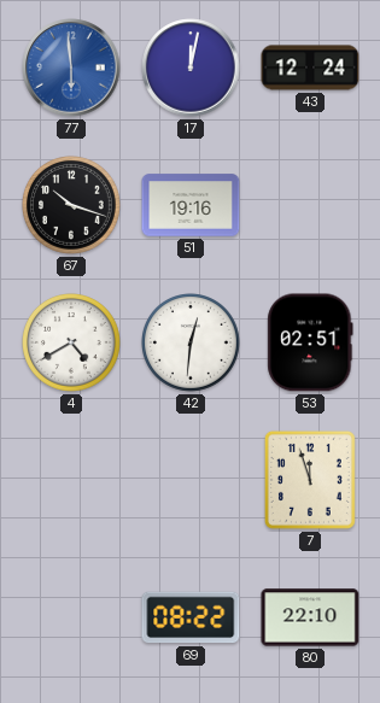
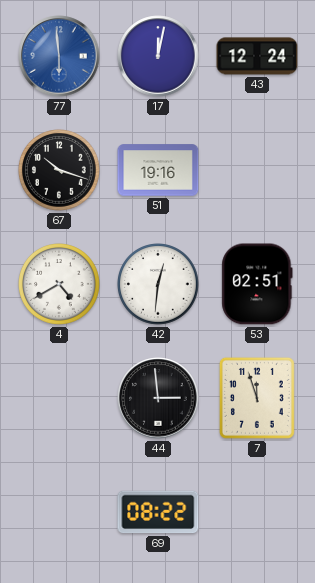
44: none -> 2:59
80: 22:10 -> none
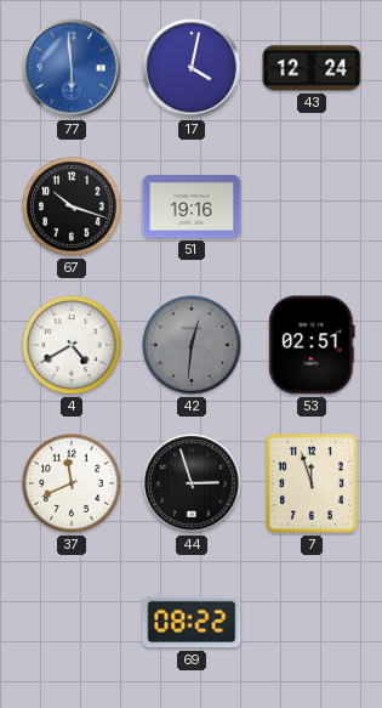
17: 12:02 -> 4:02
42 dial: white -> grey
37: none -> 11:41
44: 2:59 -> 2:57
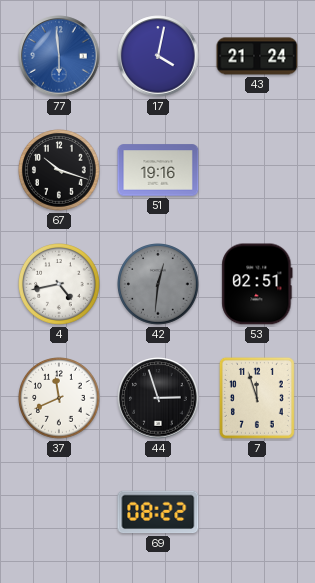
43: 12:24 -> 21:24
4: 4:40 -> 4:43
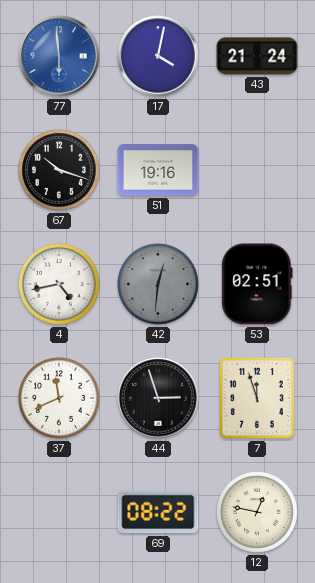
12: none -> 12:47
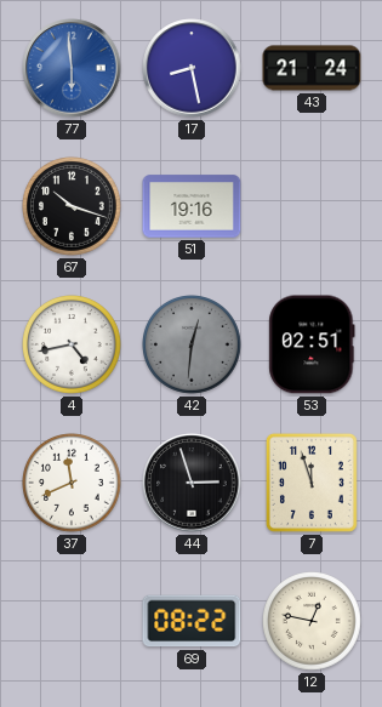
17: 4:02 -> 8:28
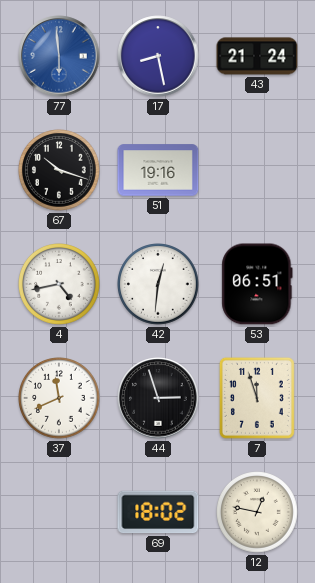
42 dial: grey -> white
53: 02:51 -> 06:51
69: 08:22 -> 18:02
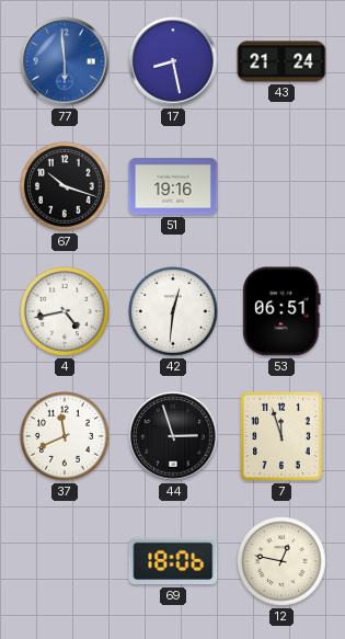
69: 18:02 -> 18:06
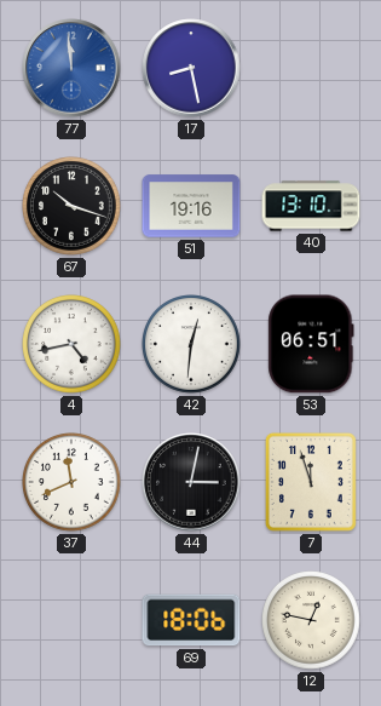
77: 5:59 -> 11:59
43: 21:24 -> none
40: none -> 13:10
44: 2:57 -> 3:02
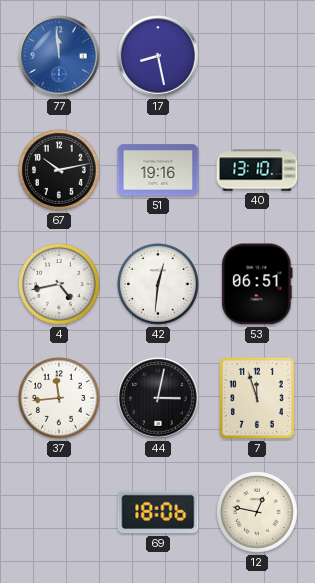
67: 10:18 -> 10:13
37: 11:41 -> 11:44
